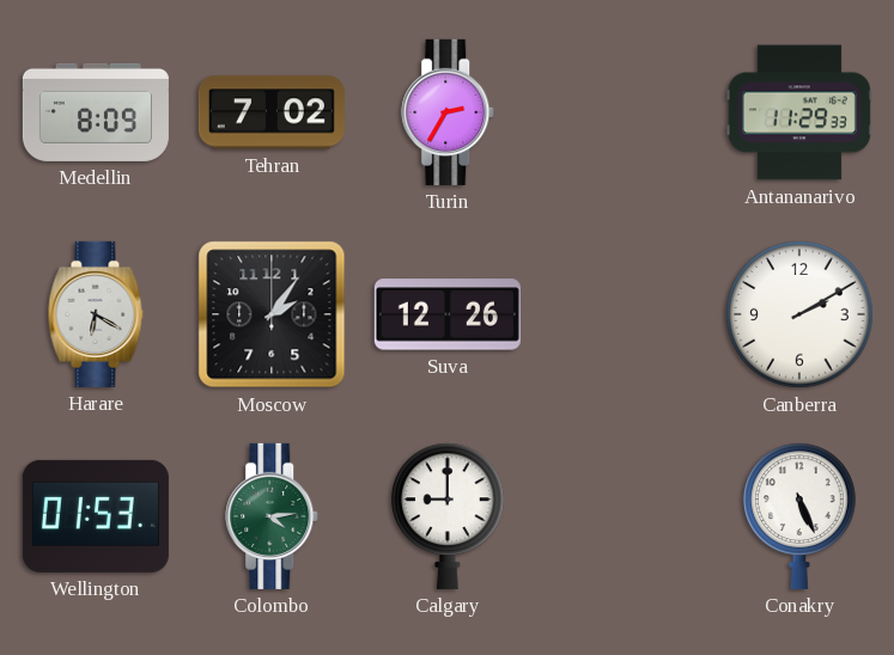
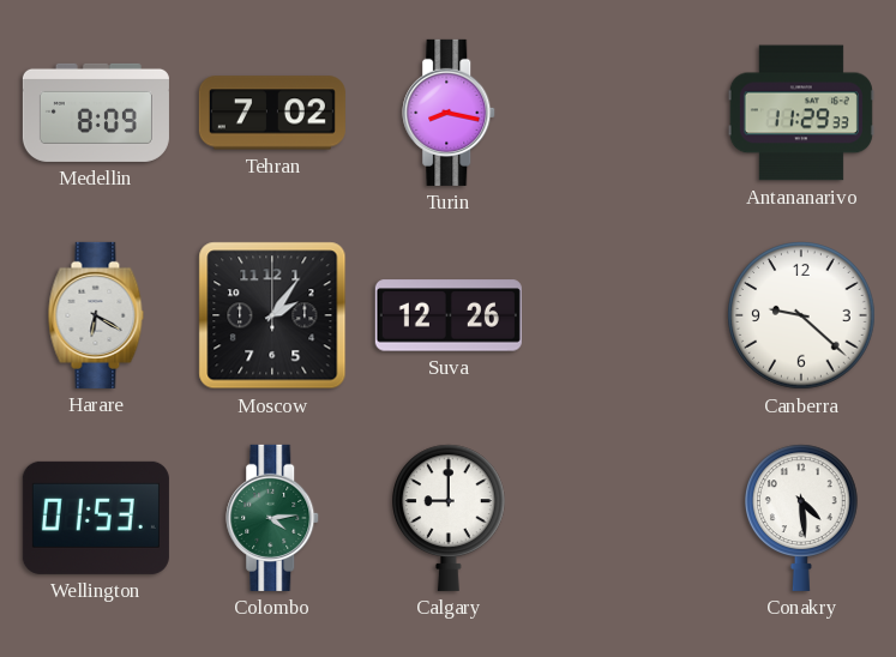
Turin: 2:35 -> 8:17
Canberra: 2:10 -> 9:22
Conakry: 5:26 -> 4:29
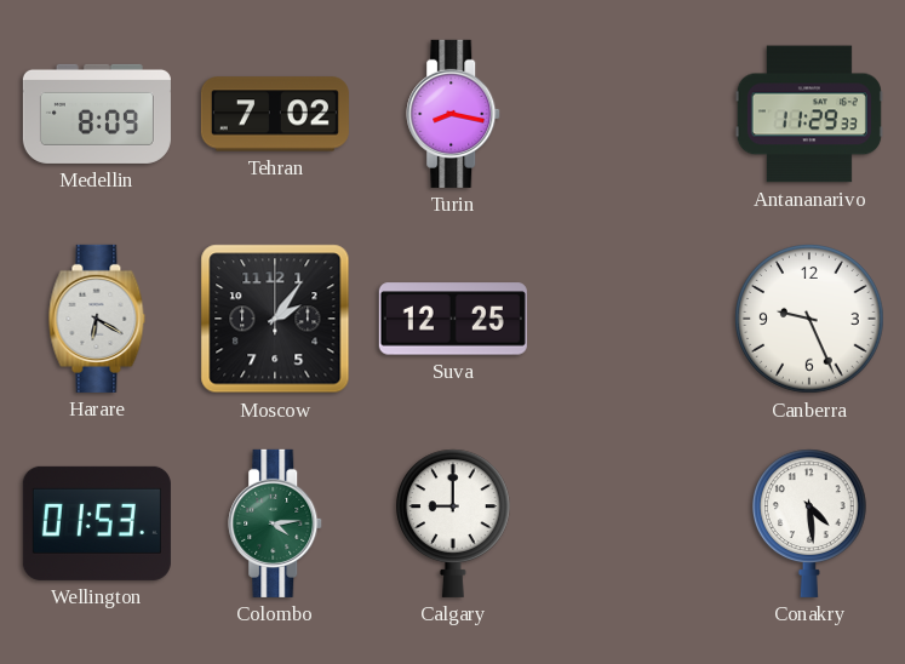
Suva: 12:26 -> 12:25
Canberra: 9:22 -> 9:26
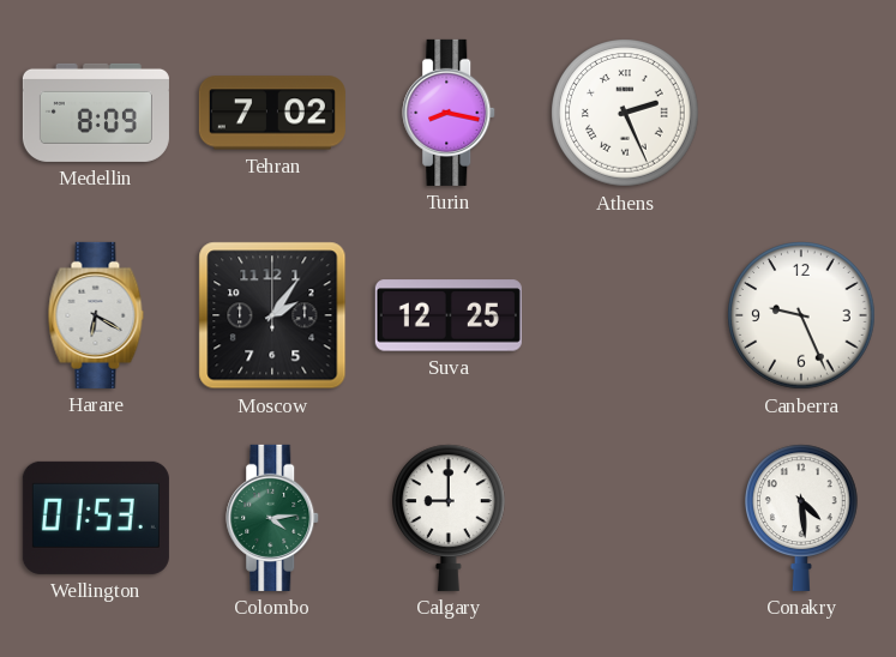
Athens: none -> 2:26
Antananarivo: 11:29 -> none
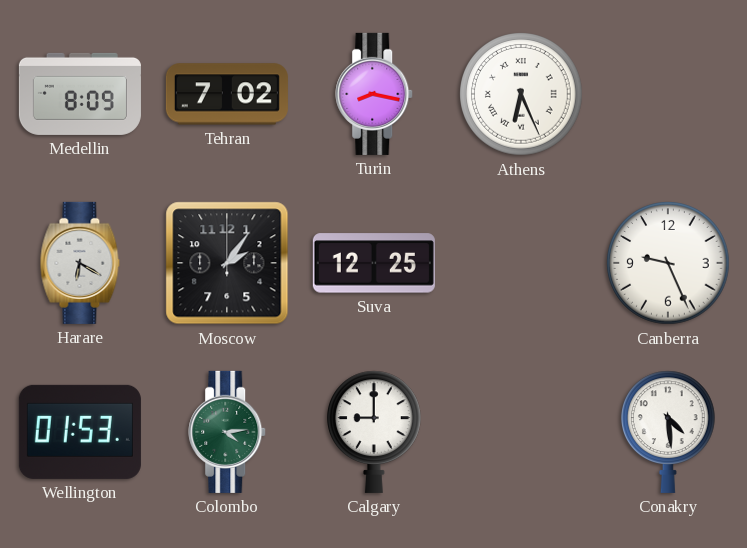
Athens: 2:26 -> 6:26
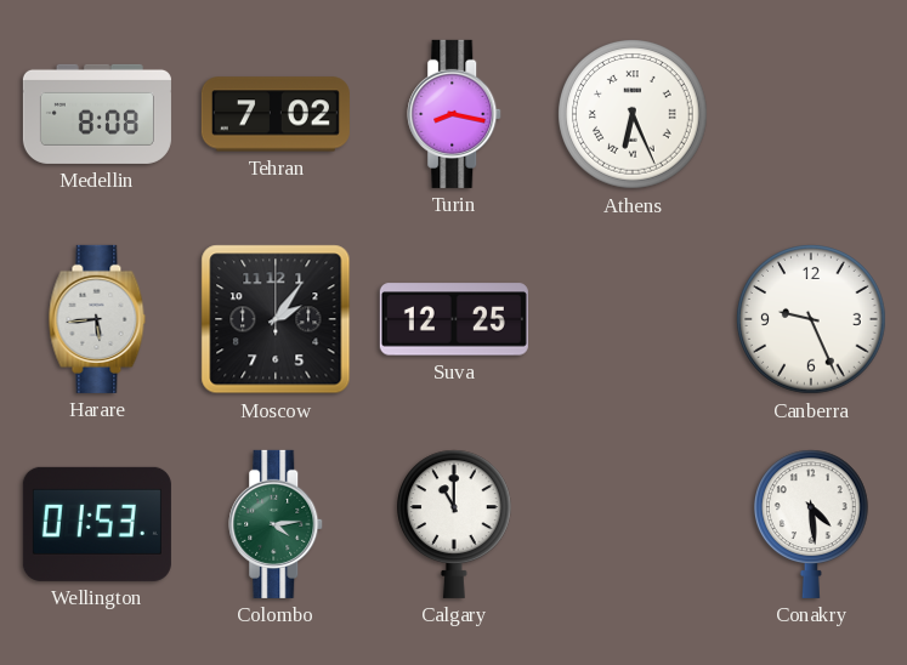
Medellin: 8:09 -> 8:08
Harare: 6:20 -> 5:44
Calgary: 9:00 -> 11:00
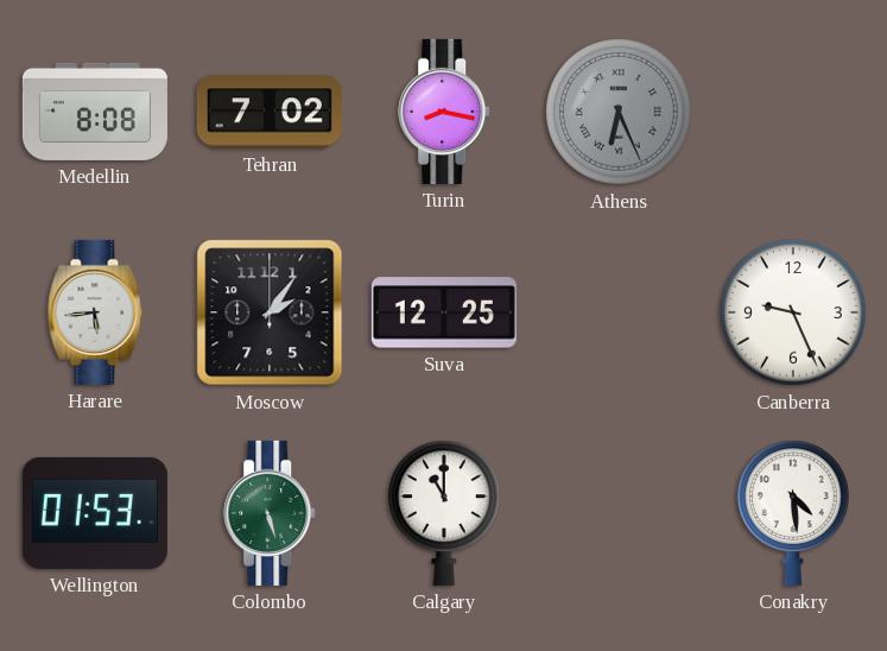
Athens dial: white -> grey
Colombo: 4:14 -> 5:27
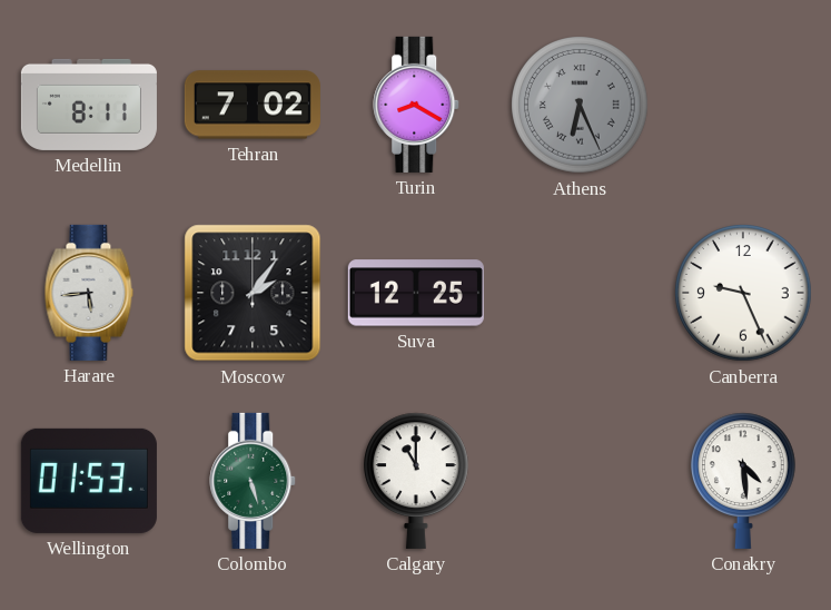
Medellin: 8:08 -> 8:11
Turin: 8:17 -> 8:20
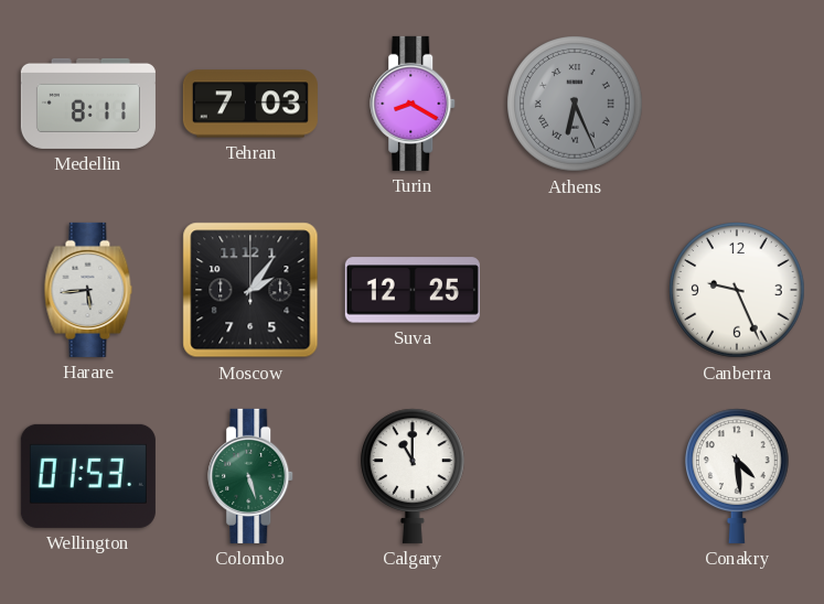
Tehran: 7:02 -> 7:03
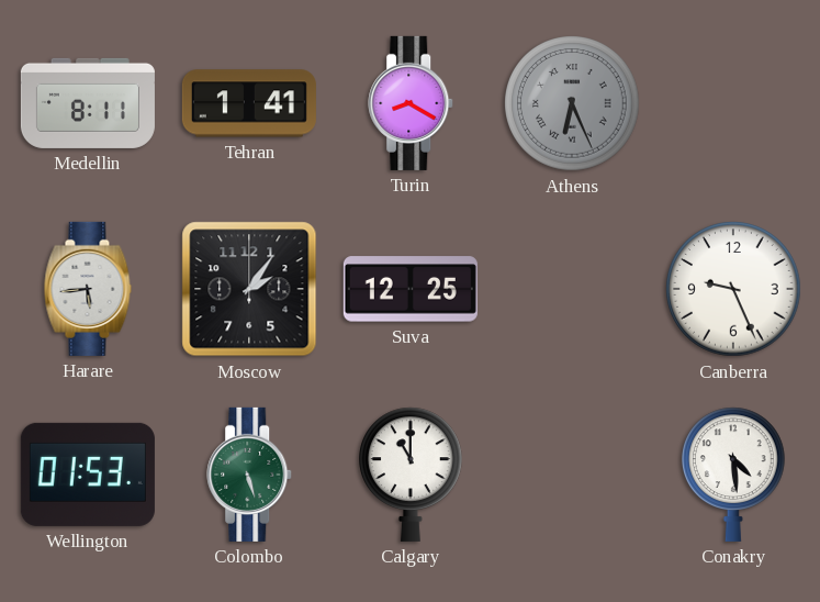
Tehran: 7:03 -> 1:41
